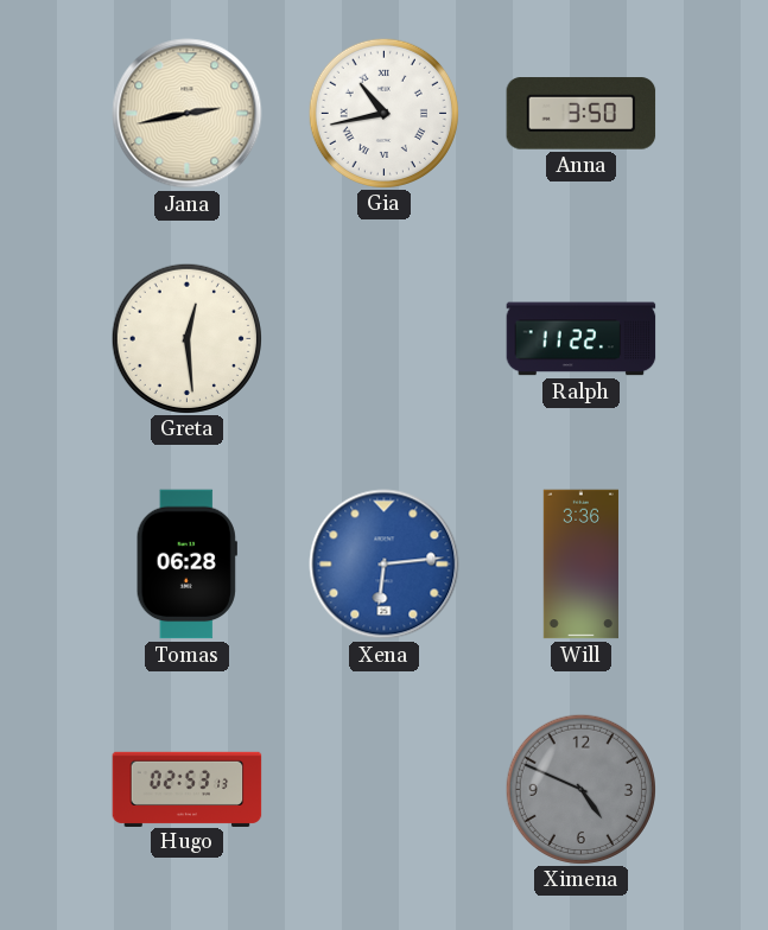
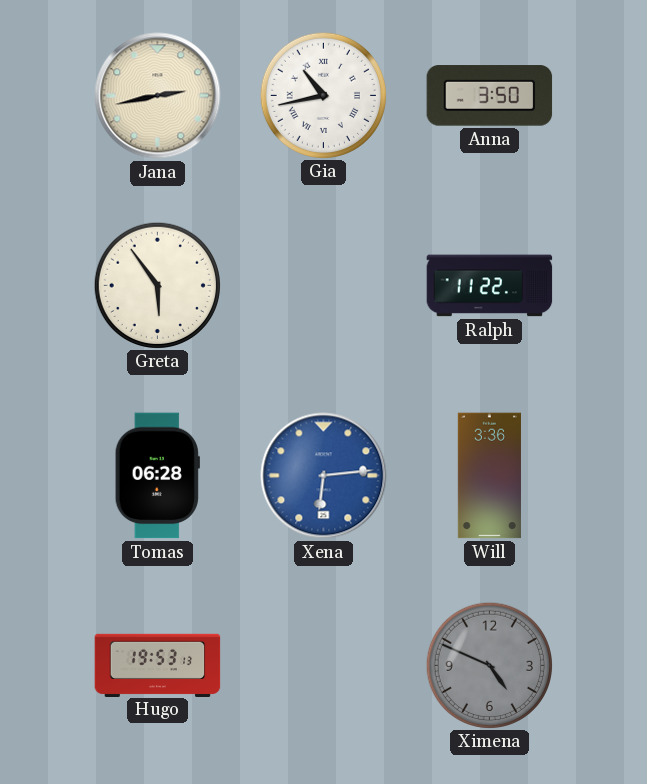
Greta: 12:29 -> 5:54
Hugo: 02:53 -> 19:53
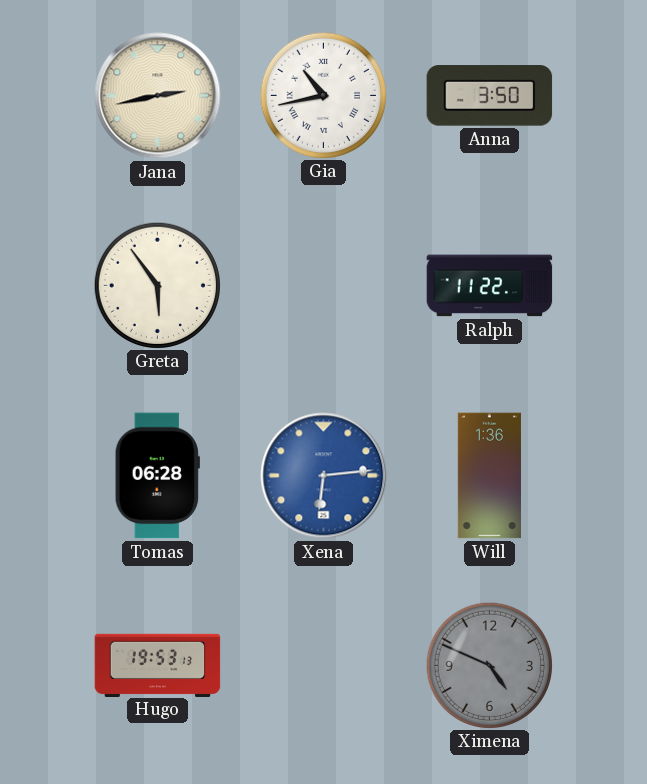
Will: 3:36 -> 1:36
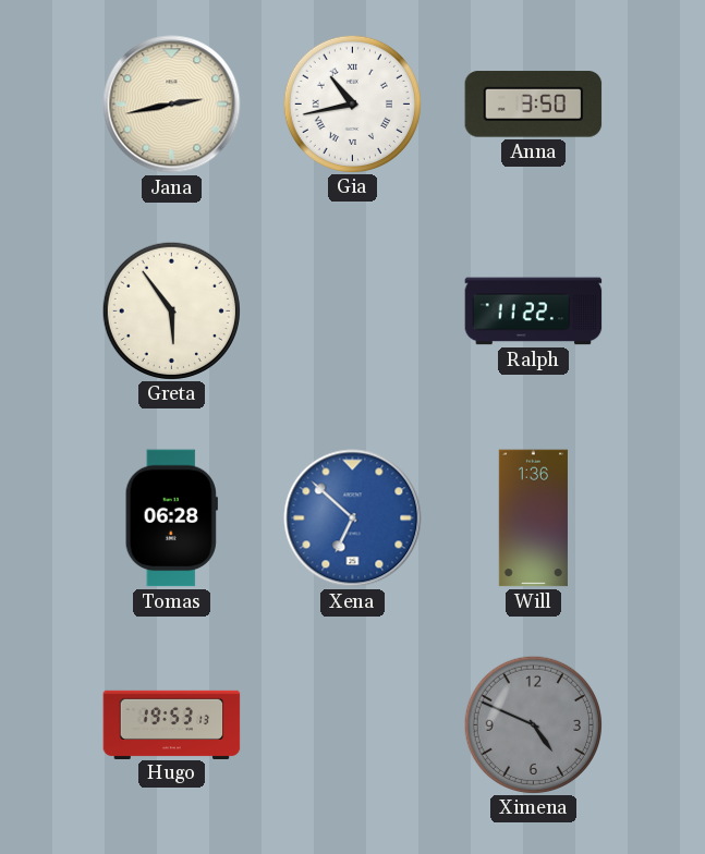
Xena: 6:14 -> 6:52
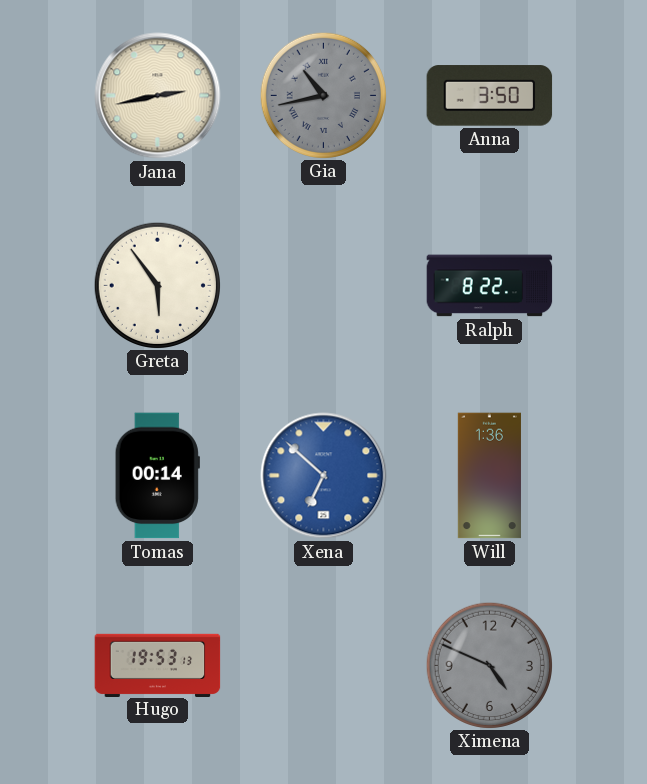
Gia dial: white -> grey
Ralph: 11:22 -> 8:22
Tomas: 06:28 -> 00:14
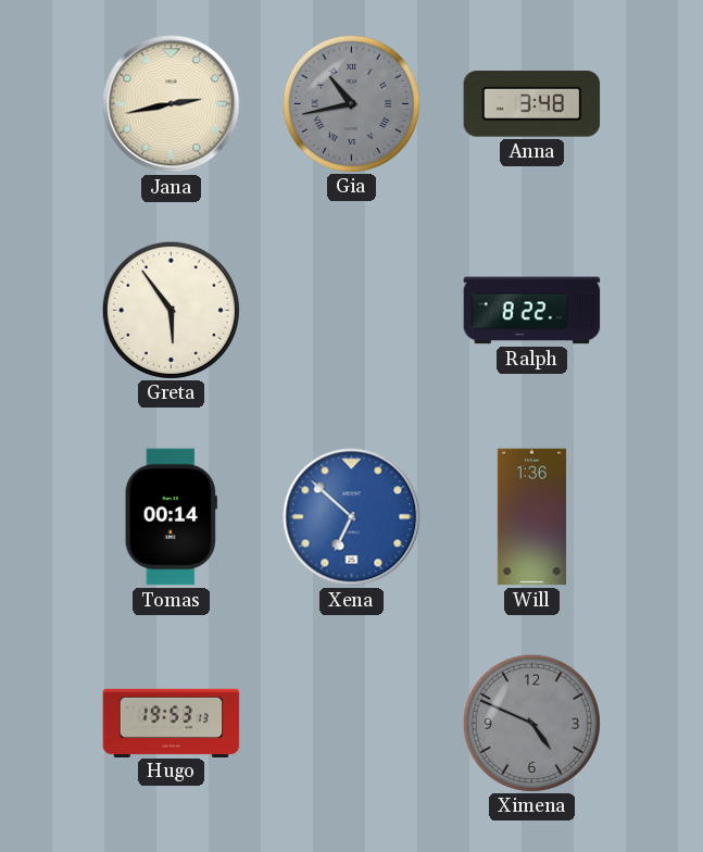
Anna: 3:50 -> 3:48
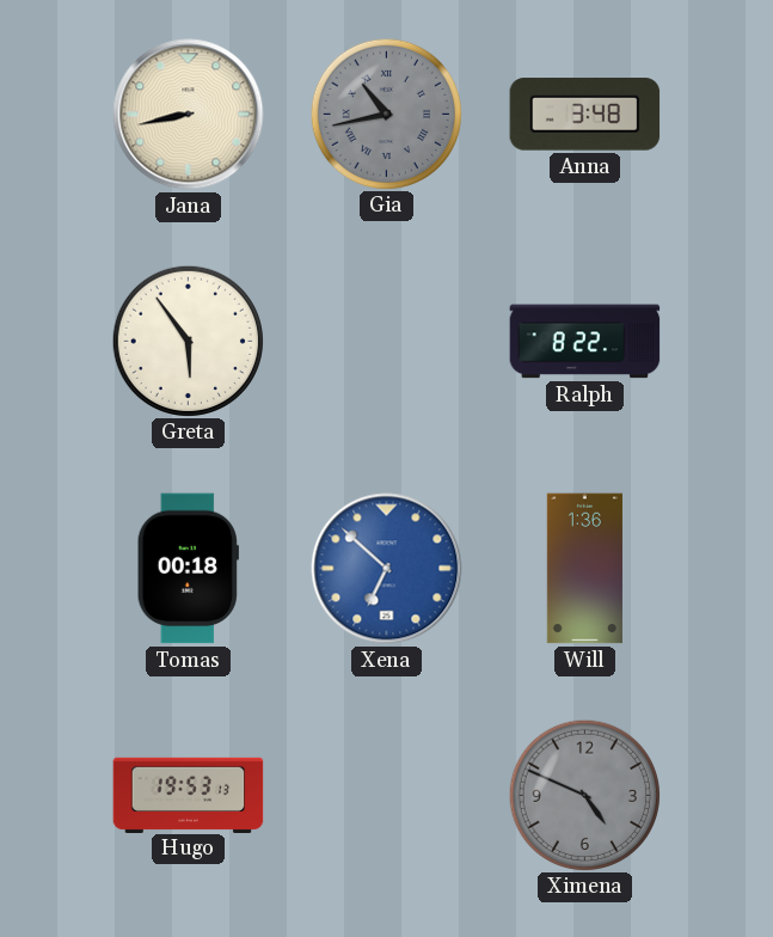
Jana: 2:43 -> 8:43
Tomas: 00:14 -> 00:18
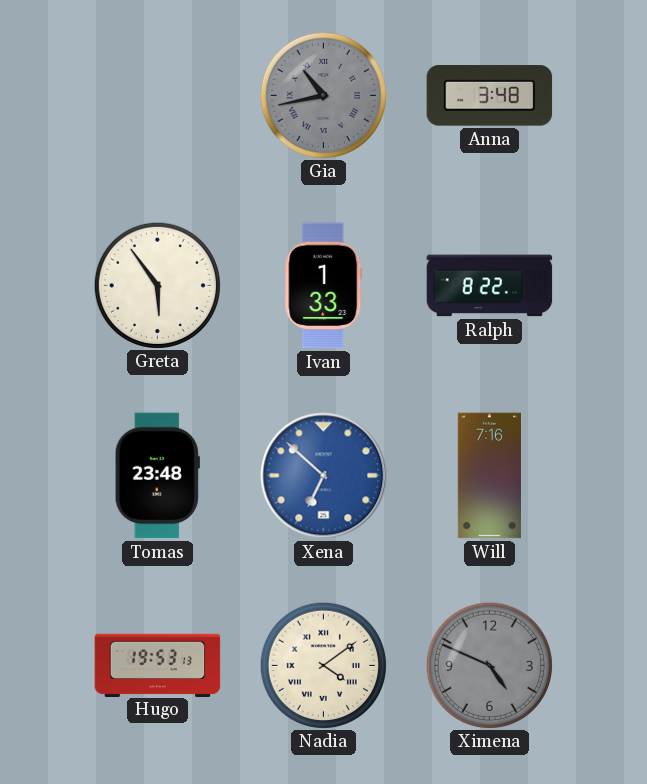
Jana: 8:43 -> none
Ivan: none -> 1:33
Tomas: 00:18 -> 23:48
Will: 1:36 -> 7:16
Nadia: none -> 4:09
